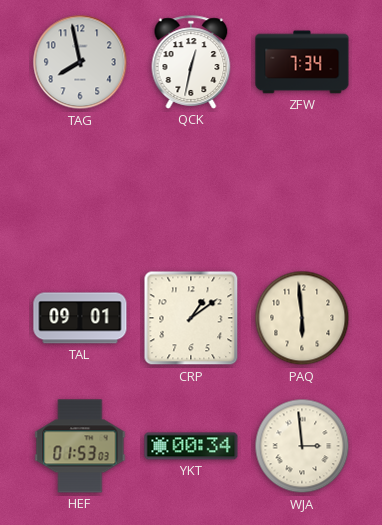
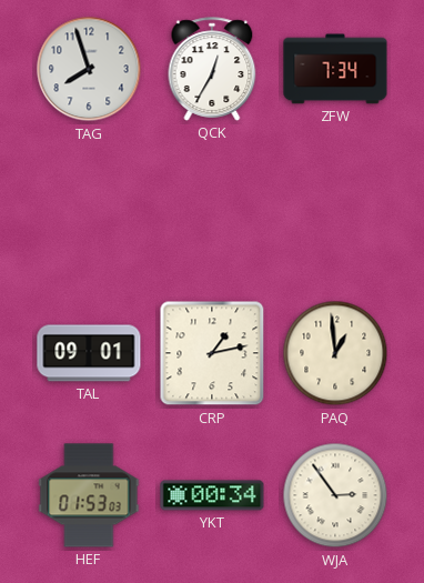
TAG: 7:58 -> 7:57
QCK: 12:32 -> 12:35
CRP: 1:09 -> 1:13
PAQ: 5:59 -> 12:59
WJA: 2:59 -> 2:54
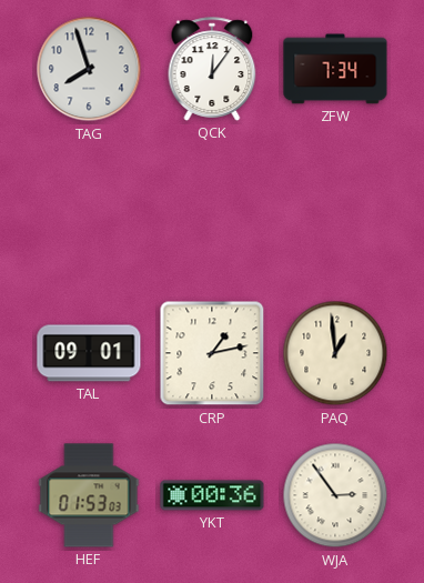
QCK: 12:35 -> 12:06
YKT: 00:34 -> 00:36
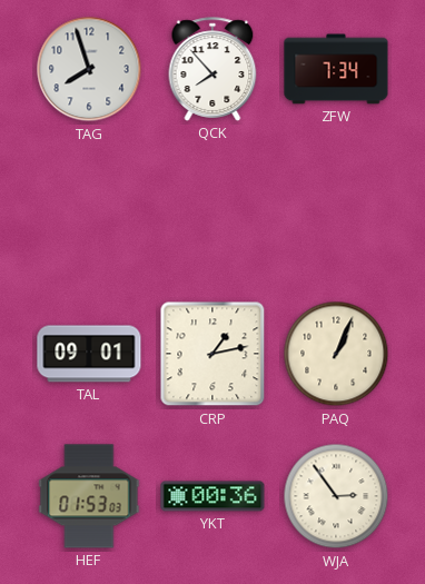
QCK: 12:06 -> 7:53
PAQ: 12:59 -> 1:04
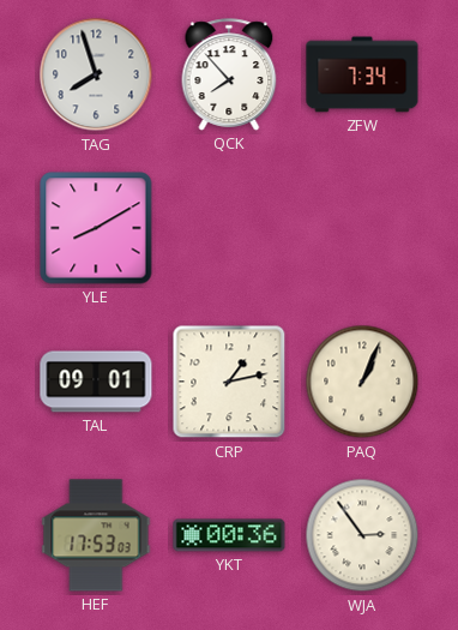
YLE: none -> 8:10
HEF: 01:53 -> 17:53
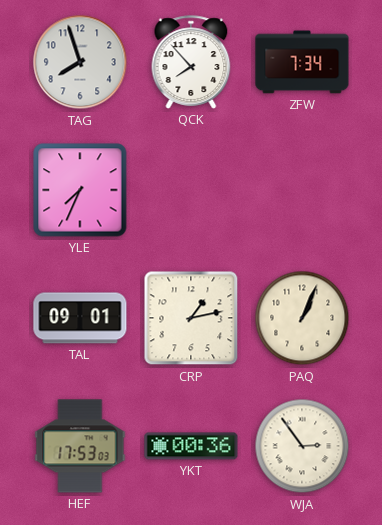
YLE: 8:10 -> 7:34
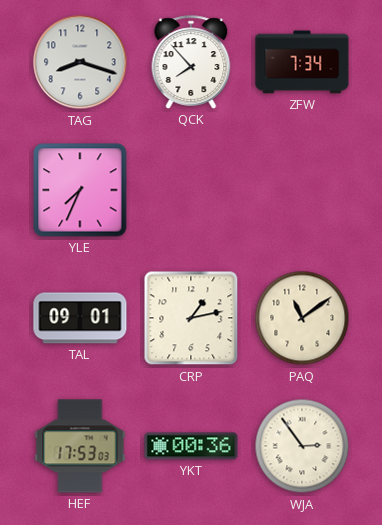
TAG: 7:57 -> 8:18
PAQ: 1:04 -> 11:09
